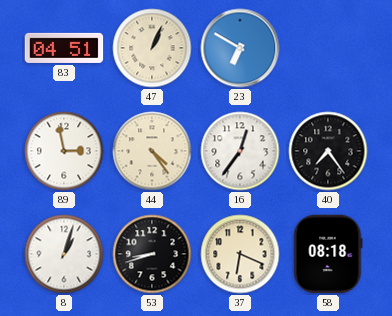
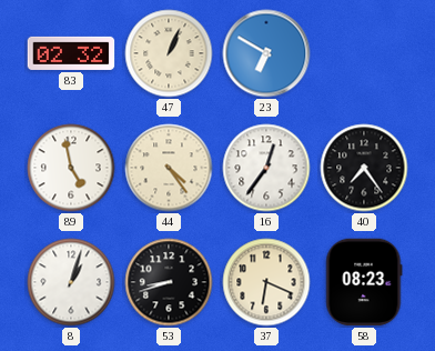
83: 04:51 -> 02:32
89: 2:58 -> 4:58
58: 08:18 -> 08:23
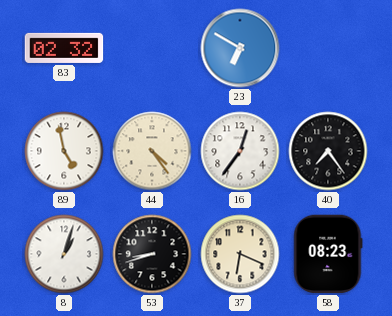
47: 1:04 -> none
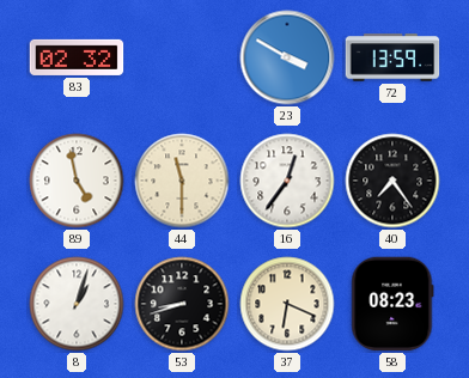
23: 6:50 -> 3:50
72: none -> 13:59
44: 4:24 -> 11:30
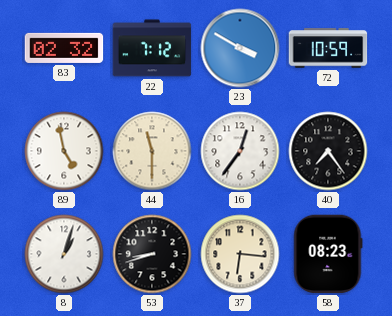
22: none -> 7:12
72: 13:59 -> 10:59
37: 6:19 -> 6:16
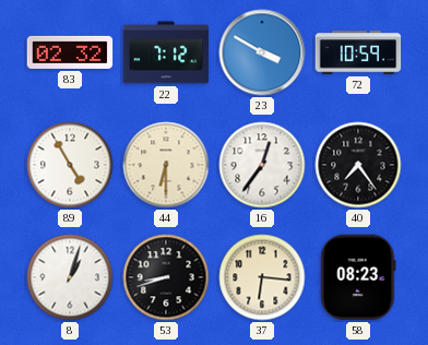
89: 4:58 -> 4:55
44: 11:30 -> 6:30
